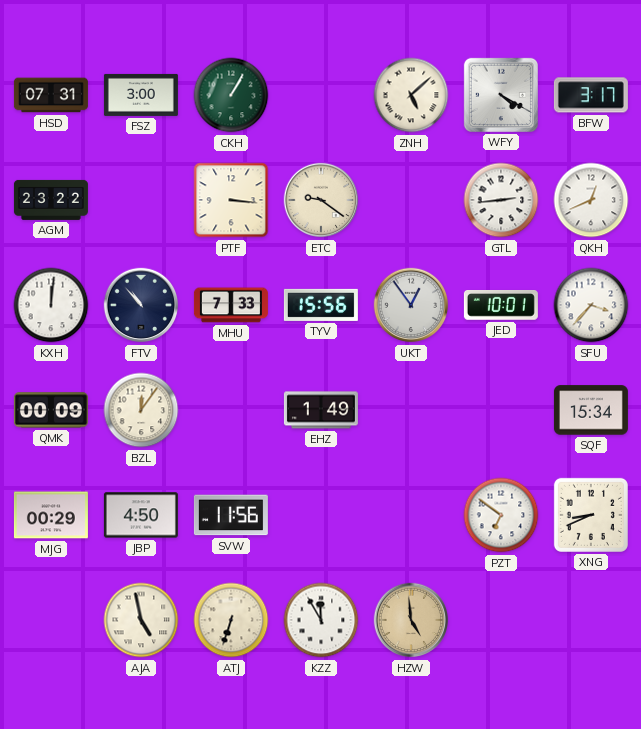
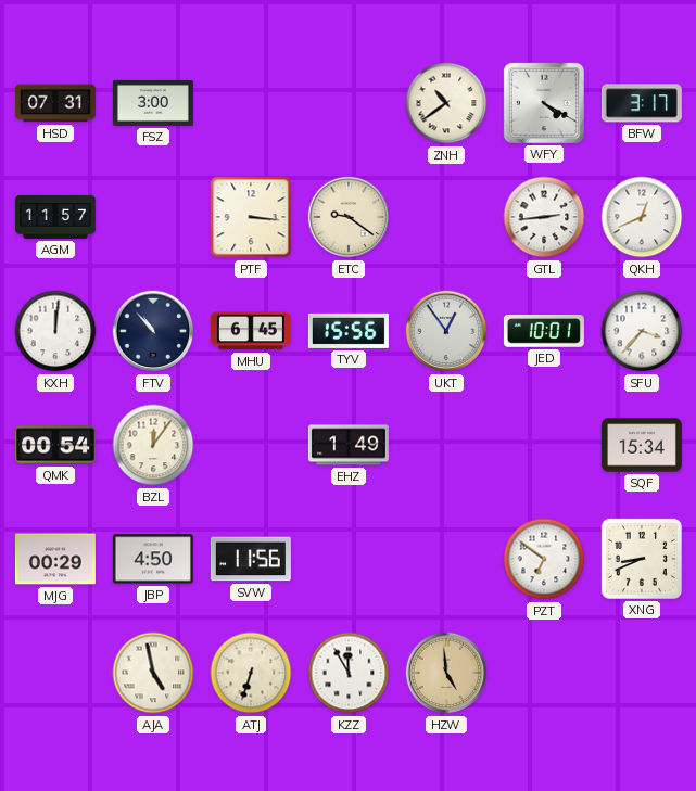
CKH: 1:05 -> none
ZNH: 5:08 -> 10:39
AGM: 23:22 -> 11:57
MHU: 7:33 -> 6:45
QMK: 00:09 -> 00:54
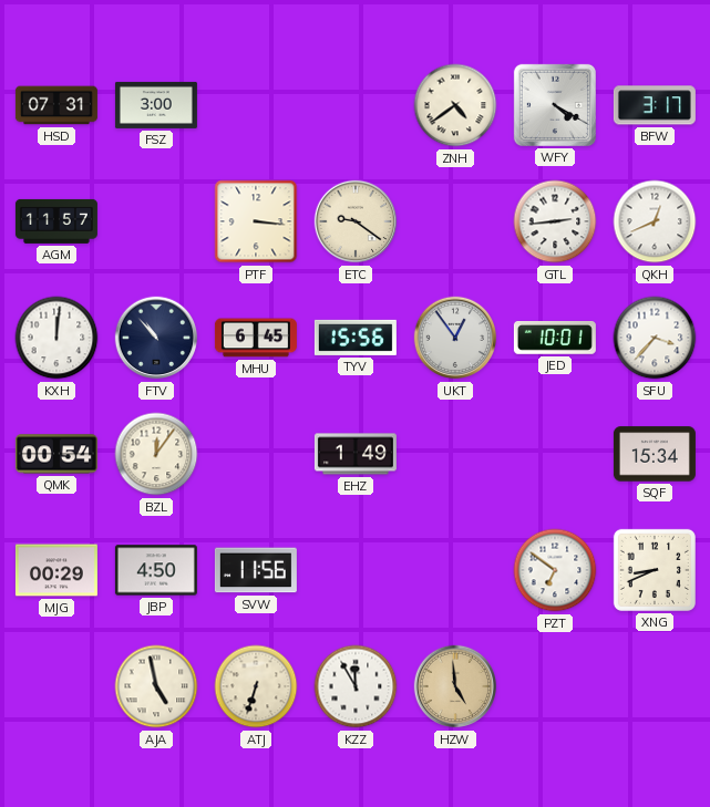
ZNH: 10:39 -> 4:39
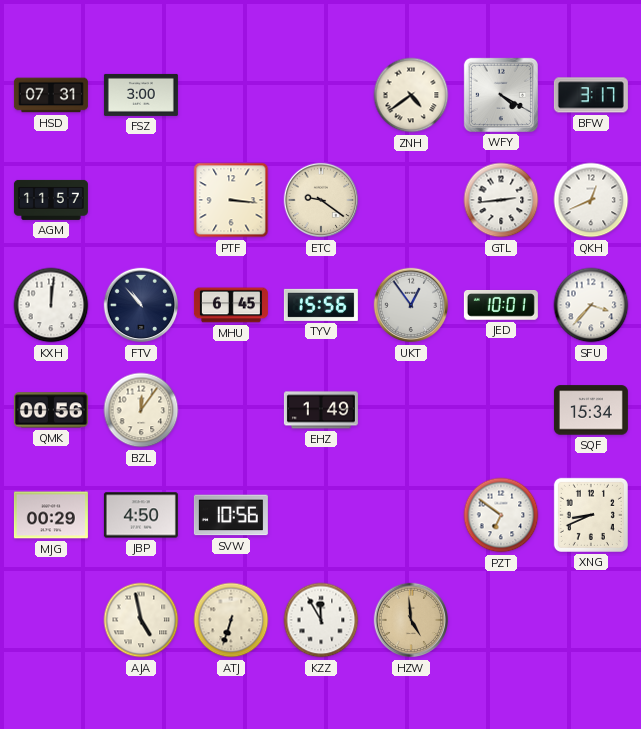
QMK: 00:54 -> 00:56
SVW: 11:56 -> 10:56
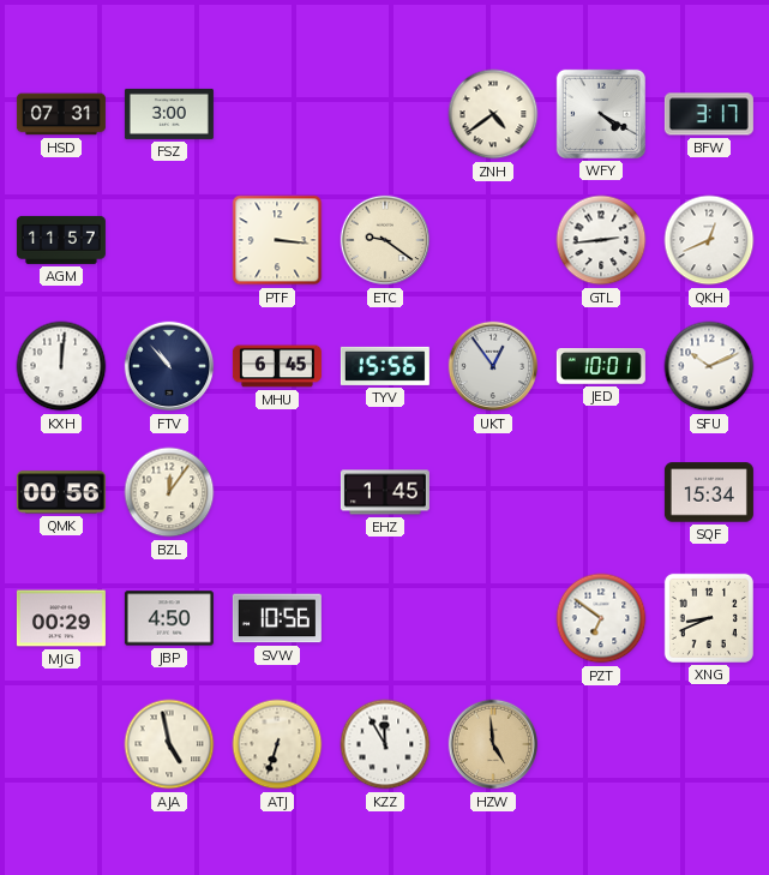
SFU: 3:37 -> 10:11
EHZ: 1:49 -> 1:45
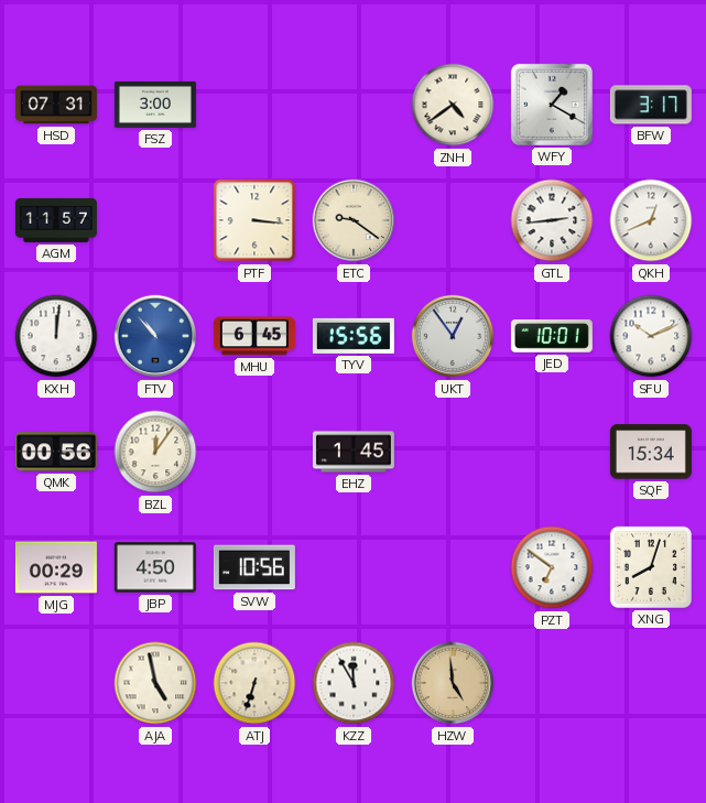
WFY: 4:20 -> 1:20
FTV dial: navy -> blue
XNG: 8:41 -> 8:03
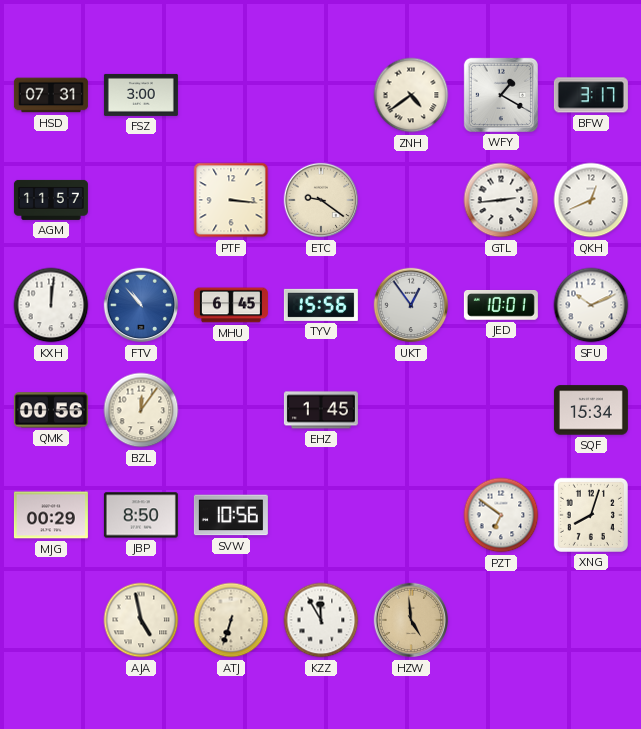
JBP: 4:50 -> 8:50
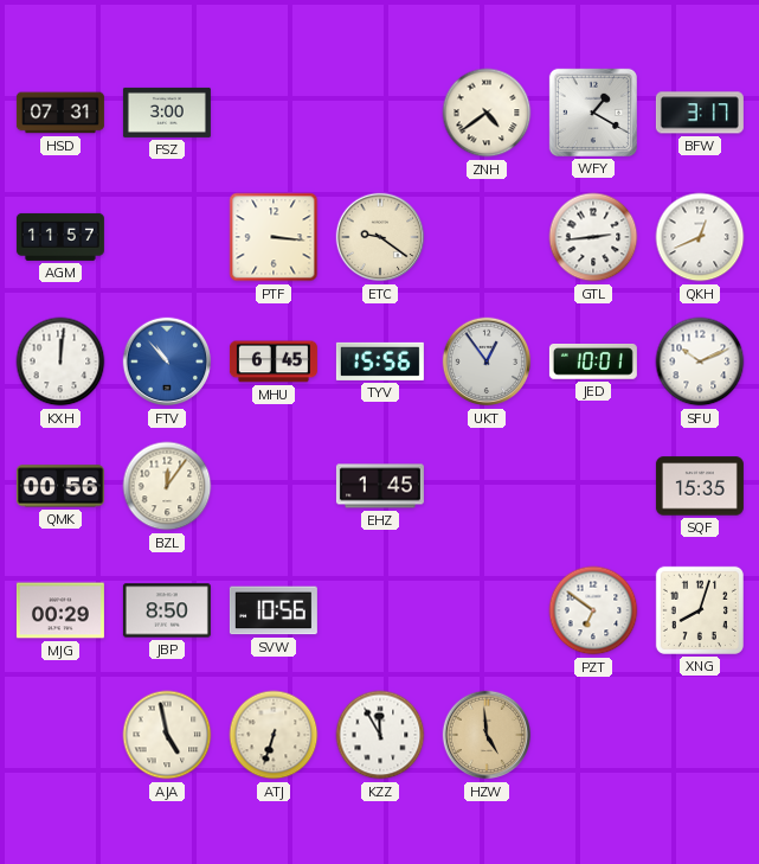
SQF: 15:34 -> 15:35
